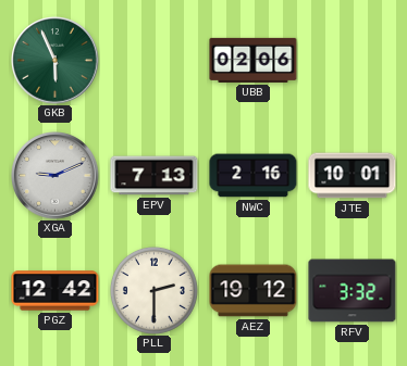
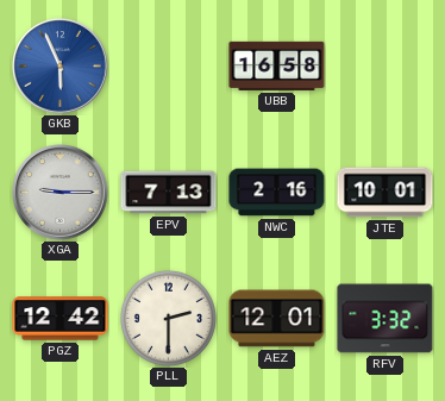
GKB dial: green -> blue
UBB: 02:06 -> 16:58
XGA: 9:11 -> 9:15
AEZ: 19:12 -> 12:01
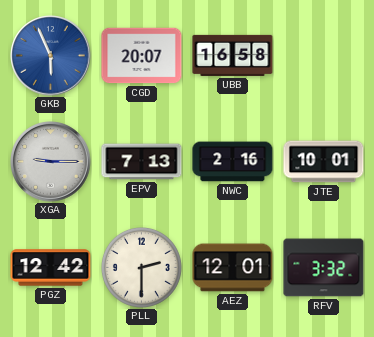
CGD: none -> 20:07
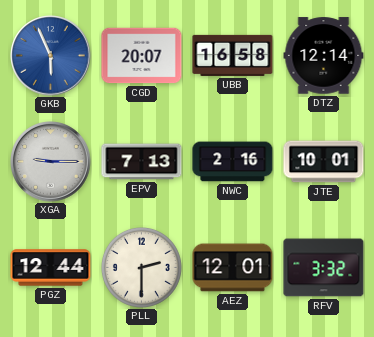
DTZ: none -> 12:14
PGZ: 12:42 -> 12:44
